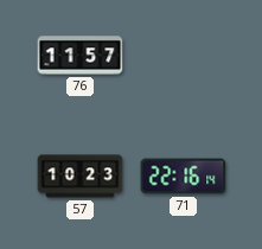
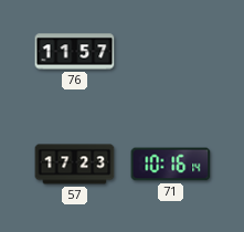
57: 10:23 -> 17:23
71: 22:16 -> 10:16
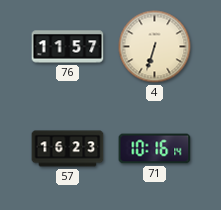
4: none -> 6:33
57: 17:23 -> 16:23
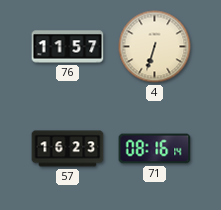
71: 10:16 -> 08:16
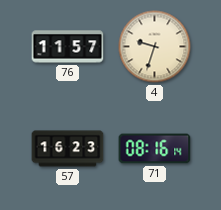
4: 6:33 -> 9:33
